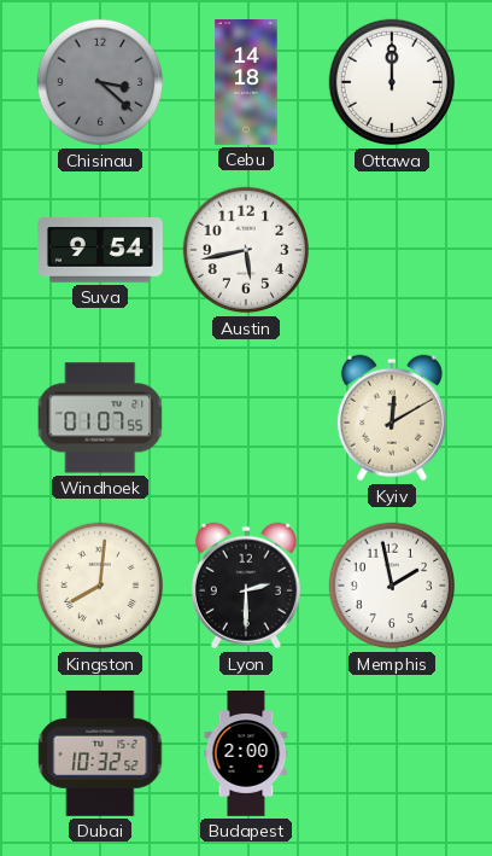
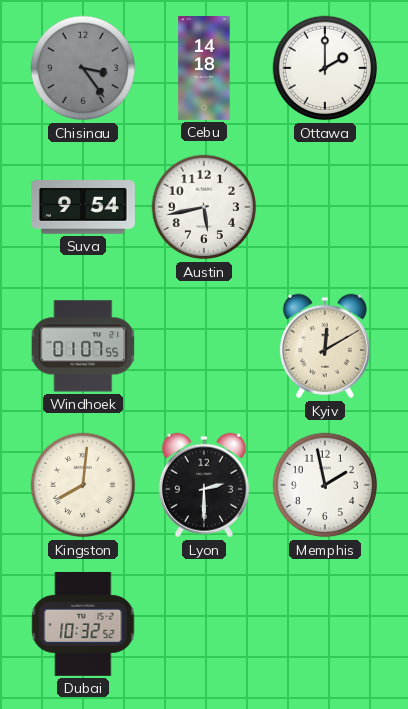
Chisinau: 3:22 -> 3:24
Ottawa: 12:00 -> 2:00
Budapest: 2:00 -> none
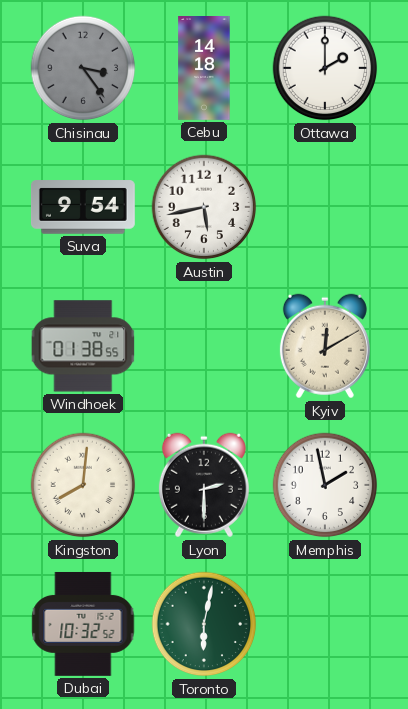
Windhoek: 01:07 -> 01:38
Toronto: none -> 6:02
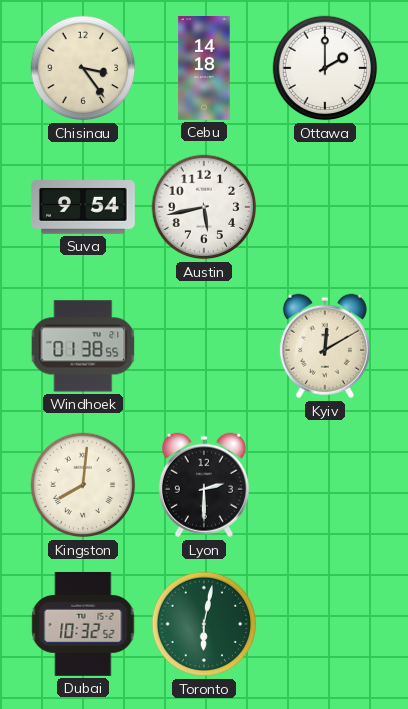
Chisinau dial: grey -> cream
Memphis: 1:58 -> none
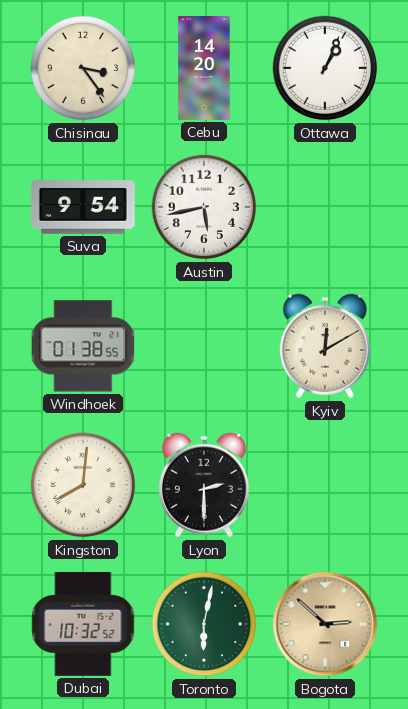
Cebu: 14:18 -> 14:20
Ottawa: 2:00 -> 1:04
Bogota: none -> 2:52
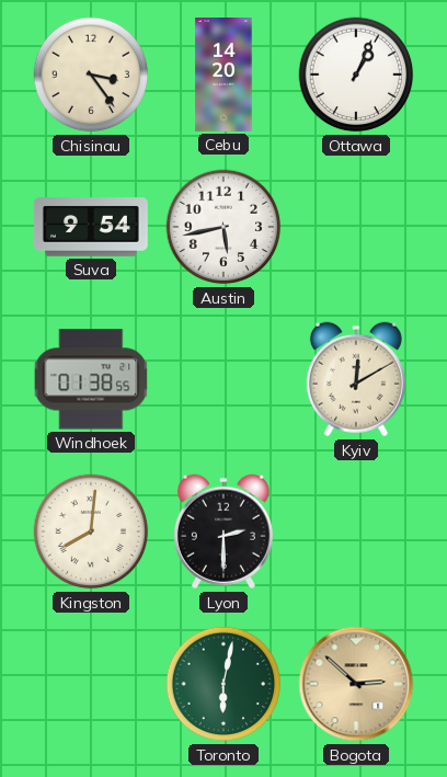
Dubai: 10:32 -> none
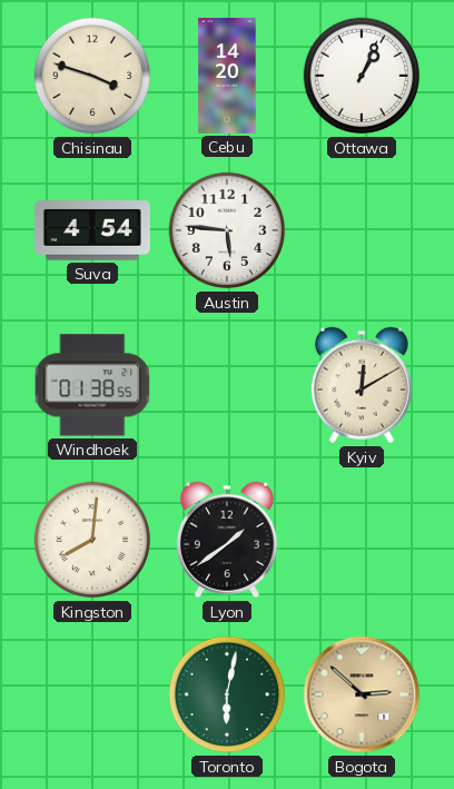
Chisinau: 3:24 -> 3:48
Suva: 9:54 -> 4:54
Austin: 5:43 -> 5:46
Lyon: 2:30 -> 1:39
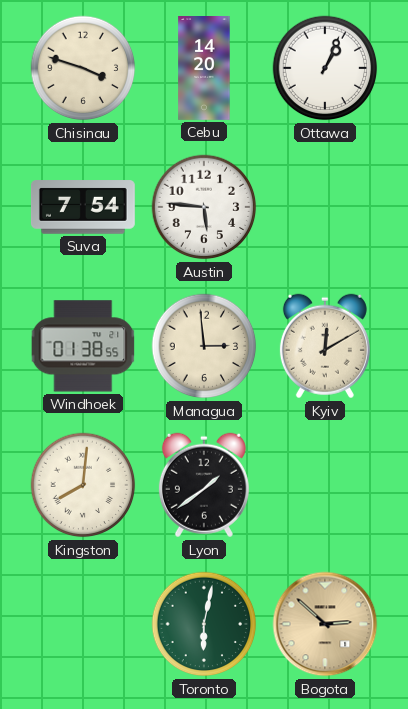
Suva: 4:54 -> 7:54
Managua: none -> 2:59
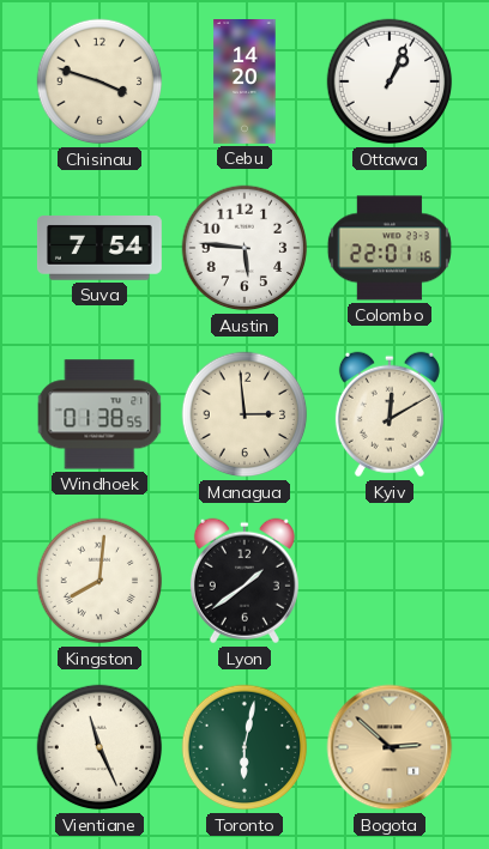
Colombo: none -> 22:01
Vientiane: none -> 11:26
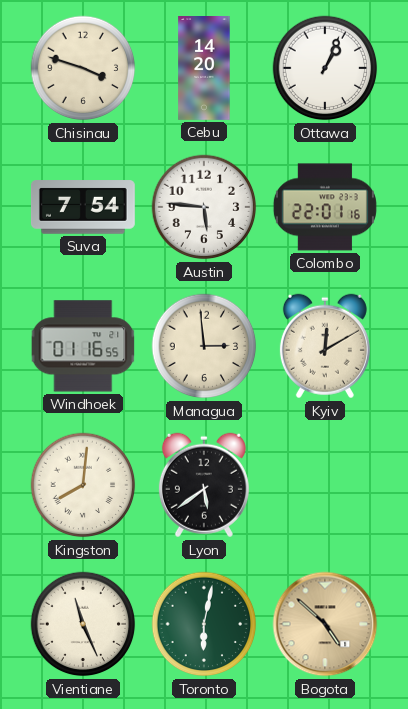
Windhoek: 01:38 -> 01:16
Lyon: 1:39 -> 5:39
Bogota: 2:52 -> 4:52
